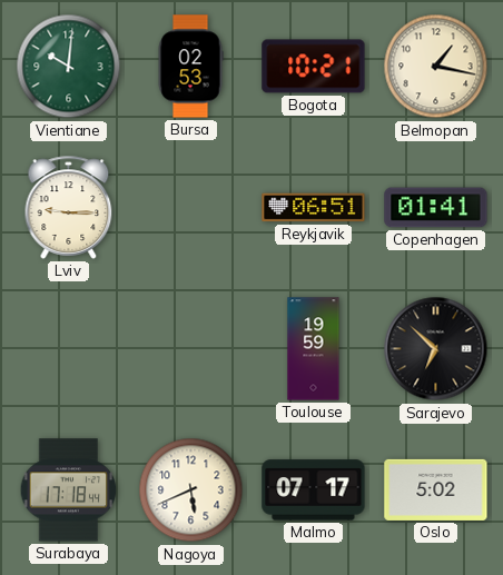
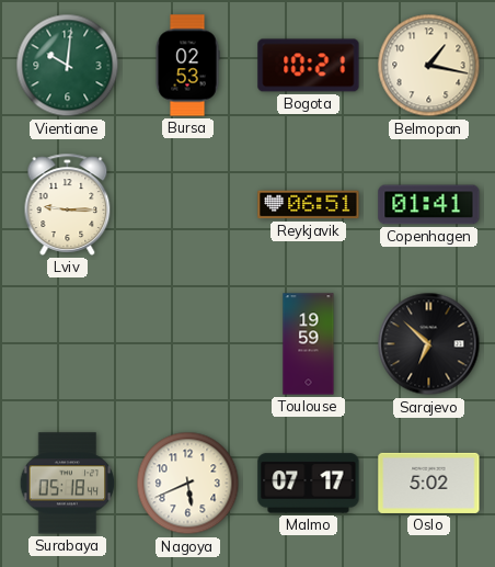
Surabaya: 17:18 -> 05:18
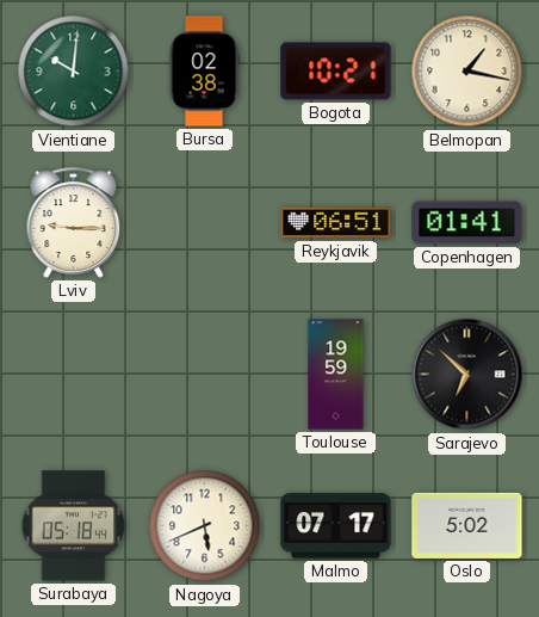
Bursa: 02:53 -> 02:38
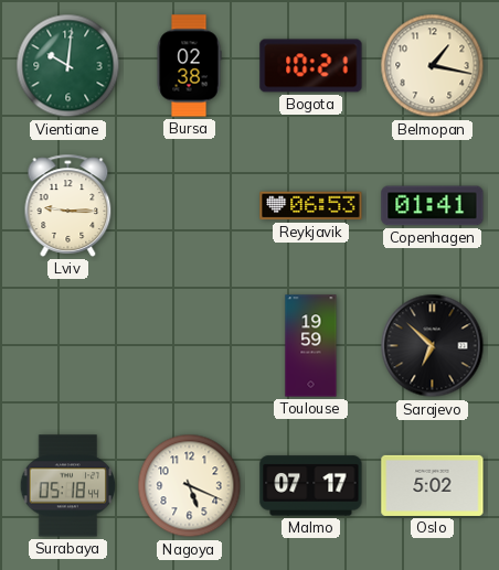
Reykjavik: 06:51 -> 06:53
Nagoya: 5:41 -> 5:19
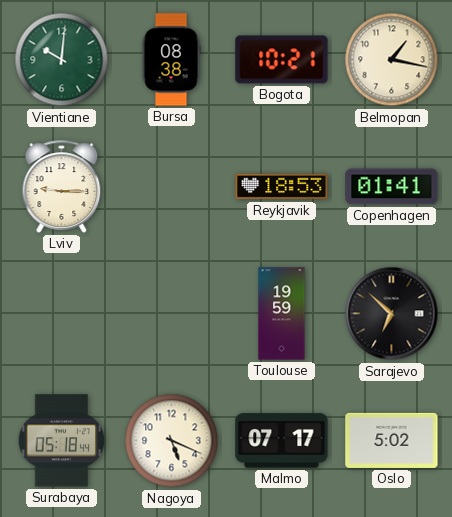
Bursa: 02:38 -> 08:38
Reykjavik: 06:53 -> 18:53
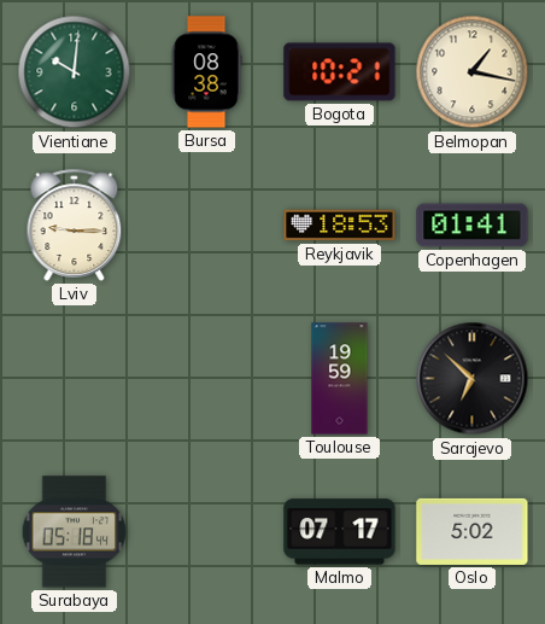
Nagoya: 5:19 -> none
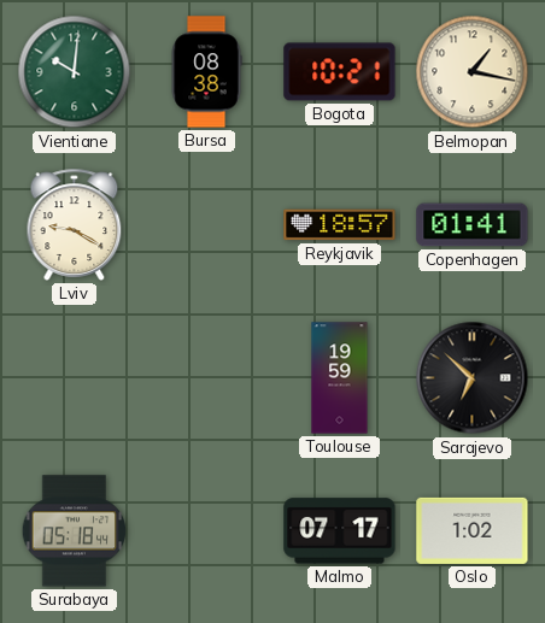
Lviv: 9:15 -> 9:20
Reykjavik: 18:53 -> 18:57
Oslo: 5:02 -> 1:02
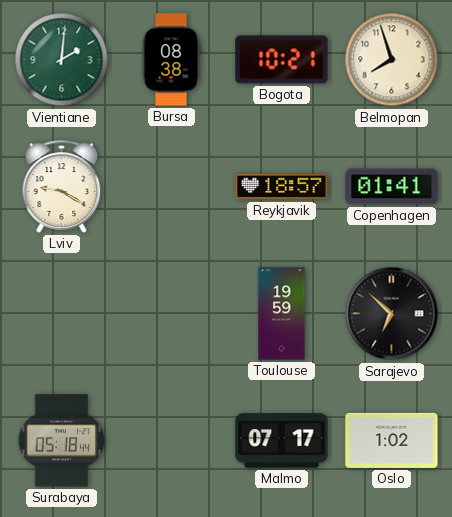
Vientiane: 10:01 -> 2:01
Belmopan: 1:17 -> 7:57
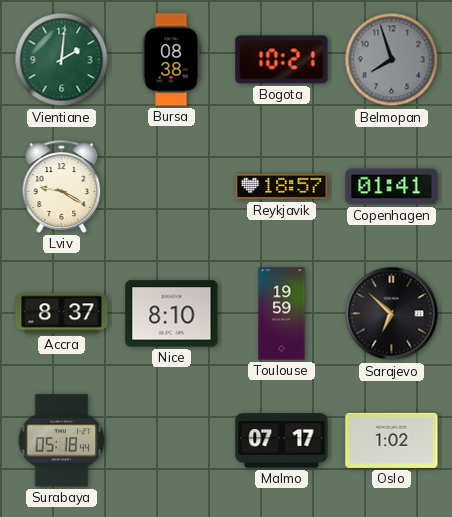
Belmopan dial: cream -> grey
Accra: none -> 8:37
Nice: none -> 8:10
